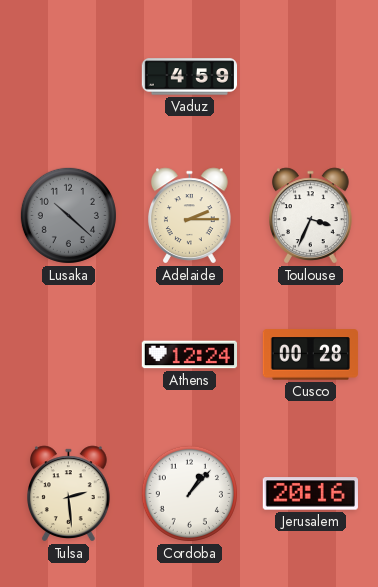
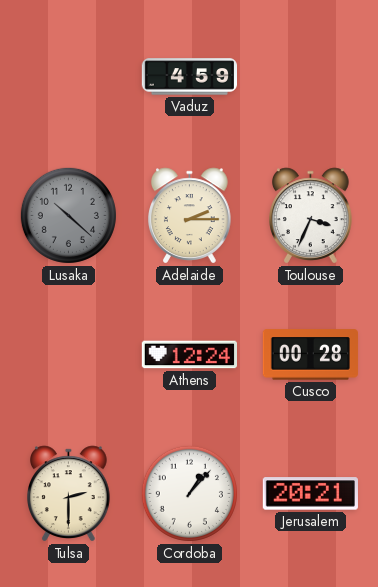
Tulsa: 2:29 -> 2:30
Jerusalem: 20:16 -> 20:21
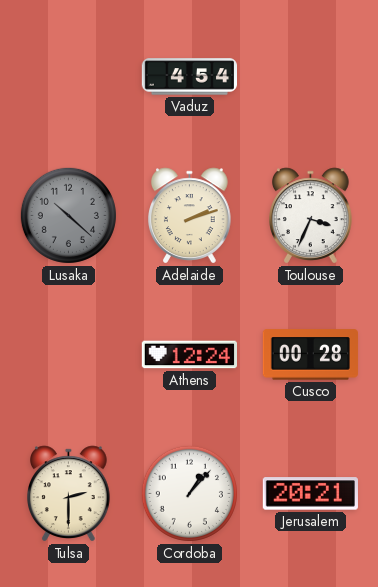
Vaduz: 4:59 -> 4:54
Adelaide: 2:15 -> 2:12
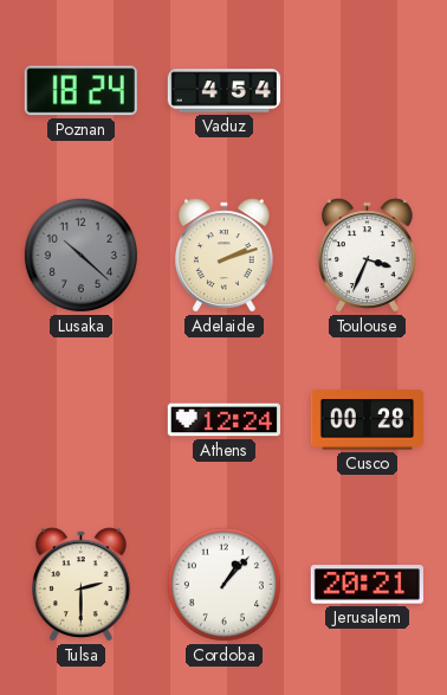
Poznan: none -> 18:24
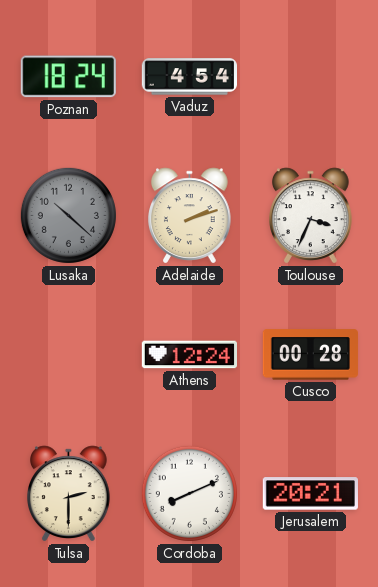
Cordoba: 1:07 -> 8:11
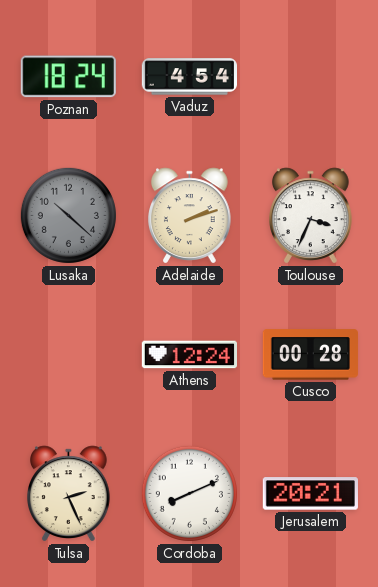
Tulsa: 2:30 -> 2:26
